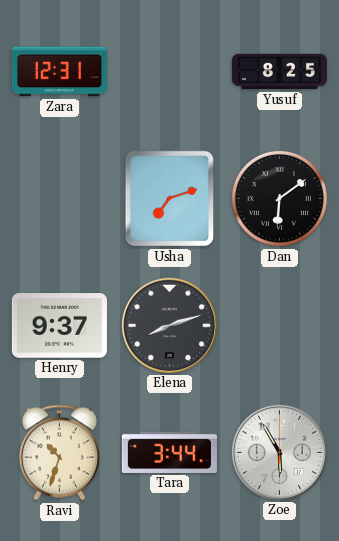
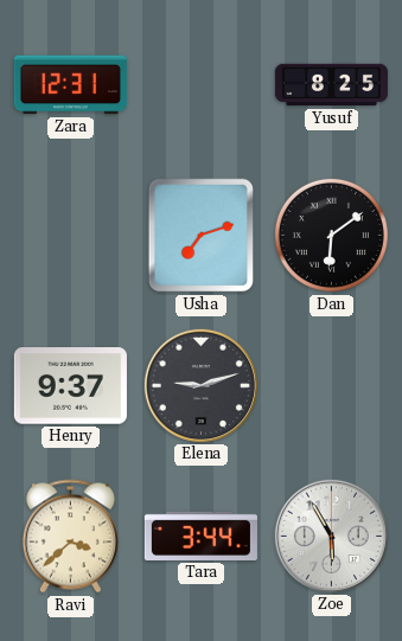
Elena: 8:12 -> 9:12
Ravi: 10:33 -> 3:38
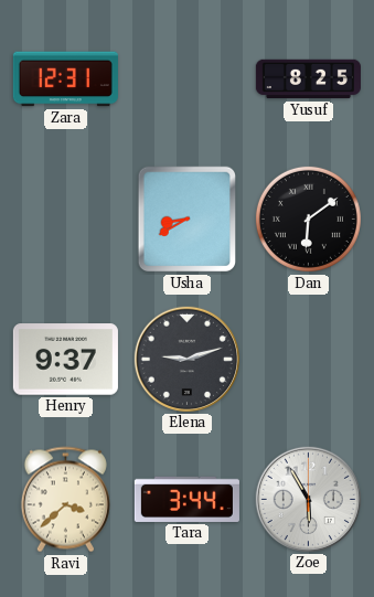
Usha: 7:12 -> 8:40
